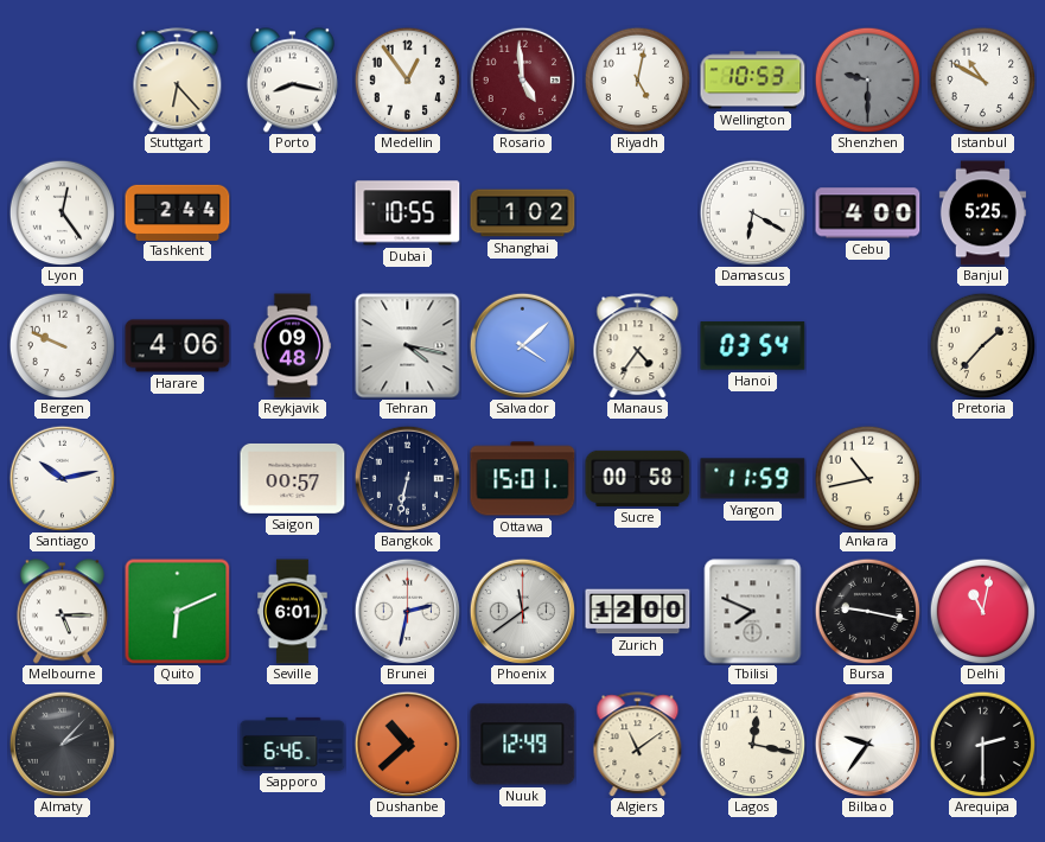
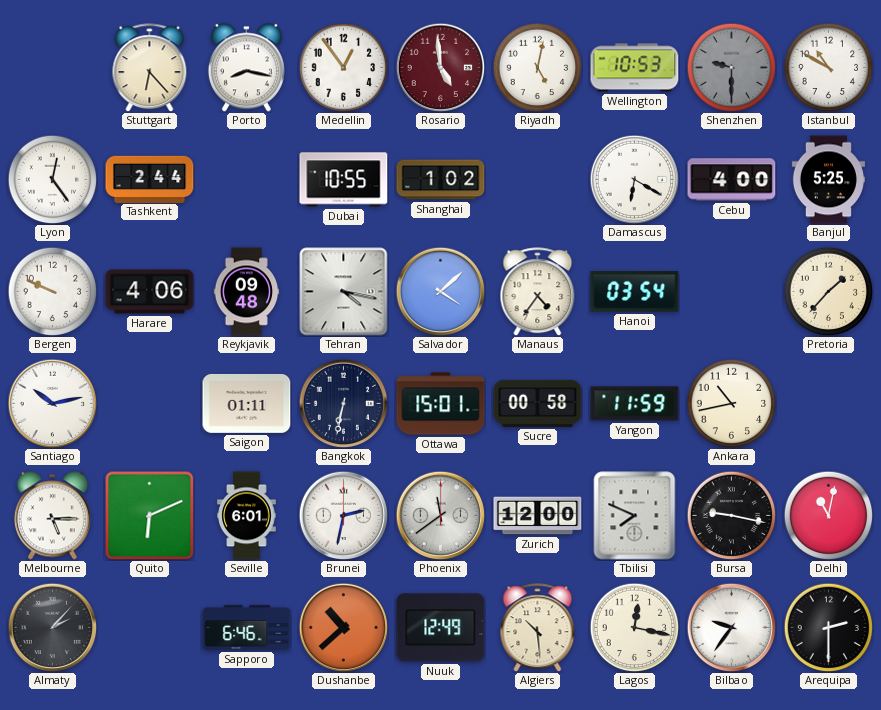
Saigon: 00:57 -> 01:11
Algiers: 11:09 -> 10:29
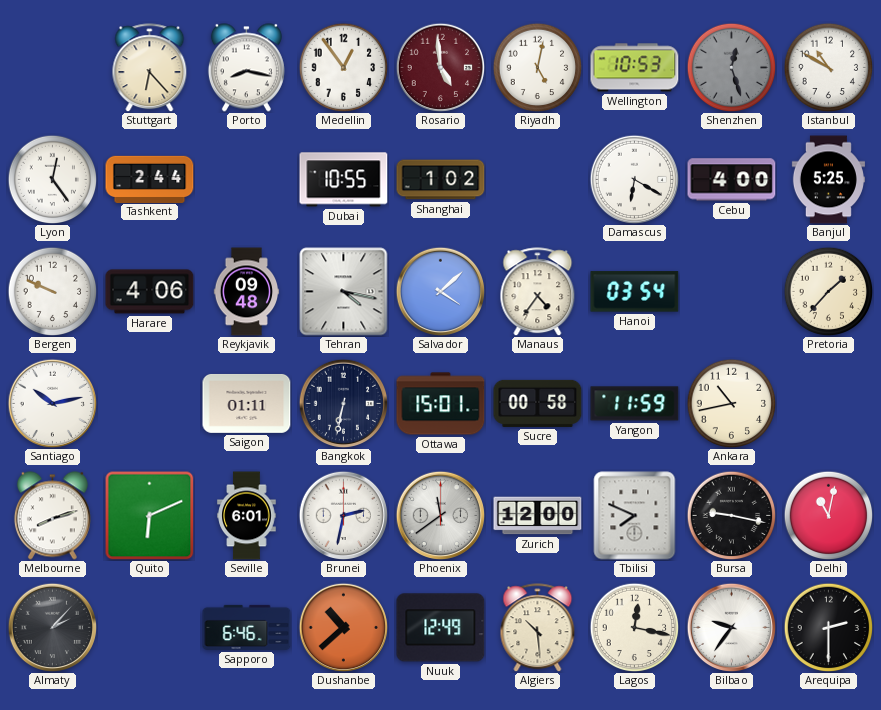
Shenzhen: 9:30 -> 12:27
Melbourne: 5:15 -> 8:12
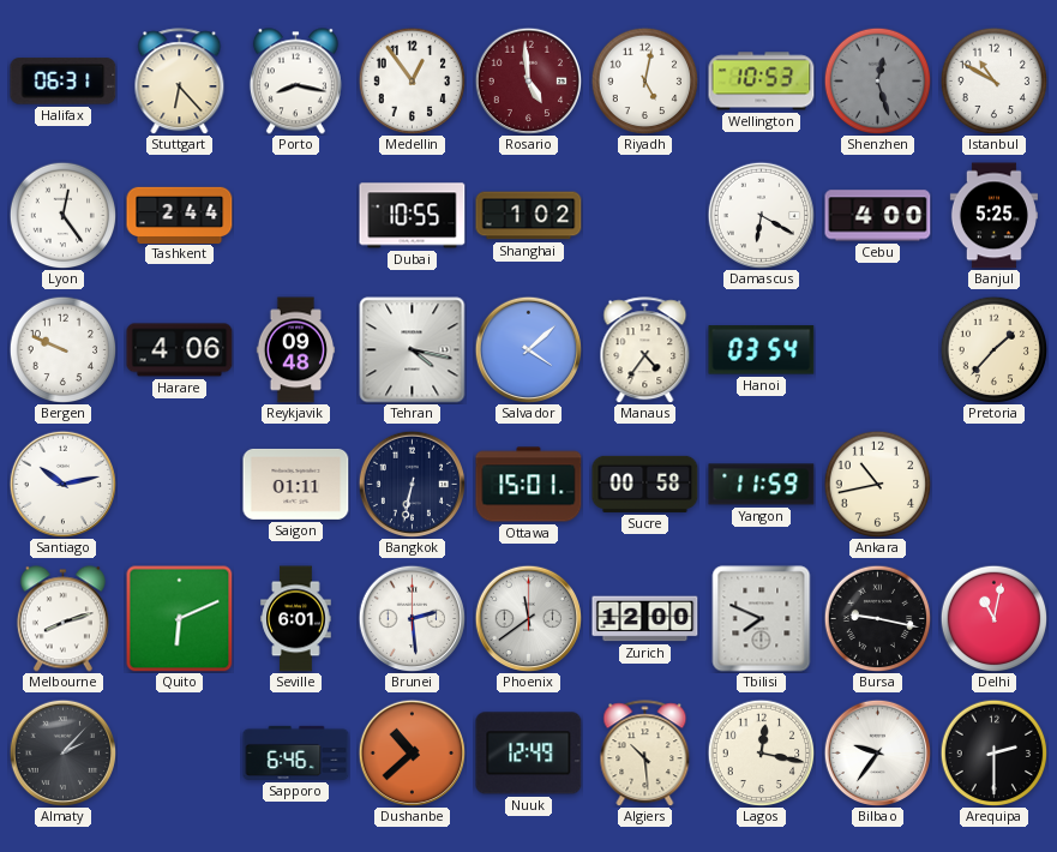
Halifax: none -> 06:31
Brunei: 2:32 -> 2:29
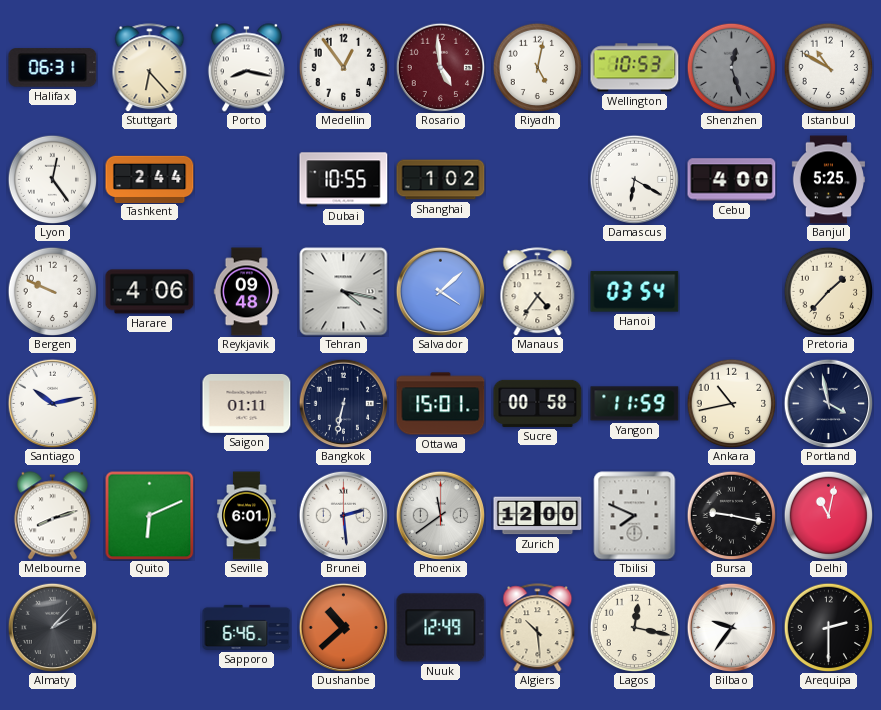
Portland: none -> 3:58
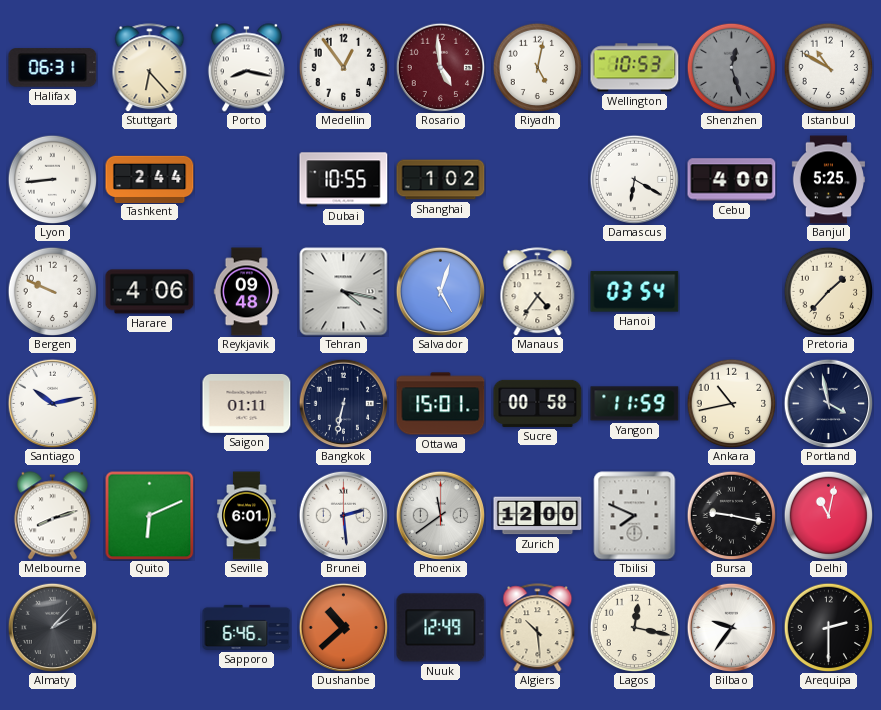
Lyon: 12:24 -> 8:44
Salvador: 4:08 -> 5:03
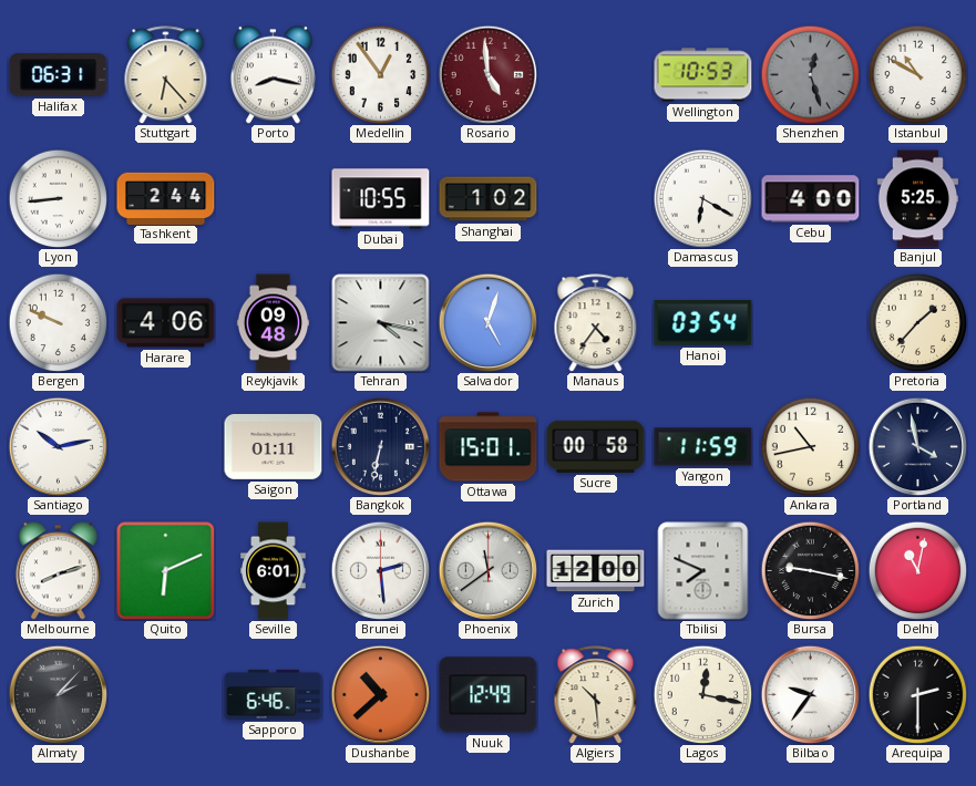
Riyadh: 5:02 -> none
